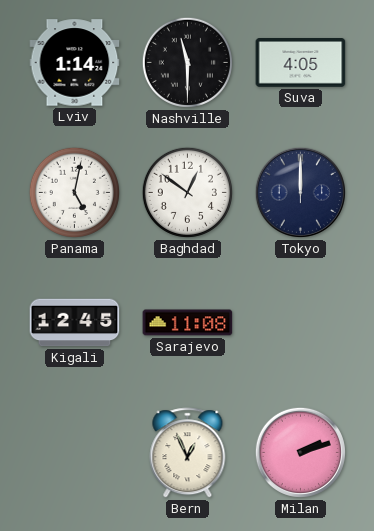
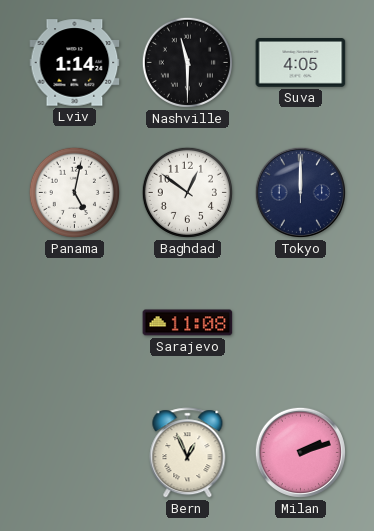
Kigali: 12:45 -> none
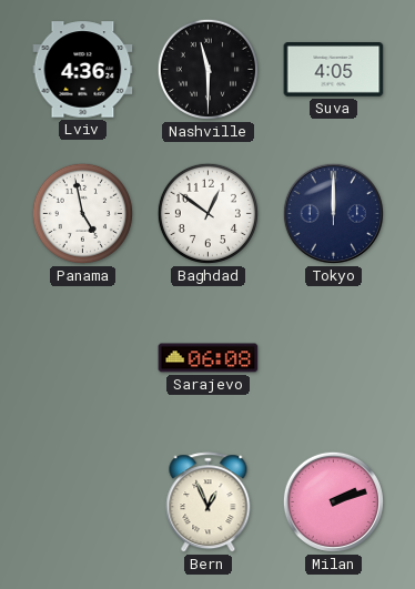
Lviv: 1:14 -> 4:36
Panama: 5:02 -> 4:58
Sarajevo: 11:08 -> 06:08
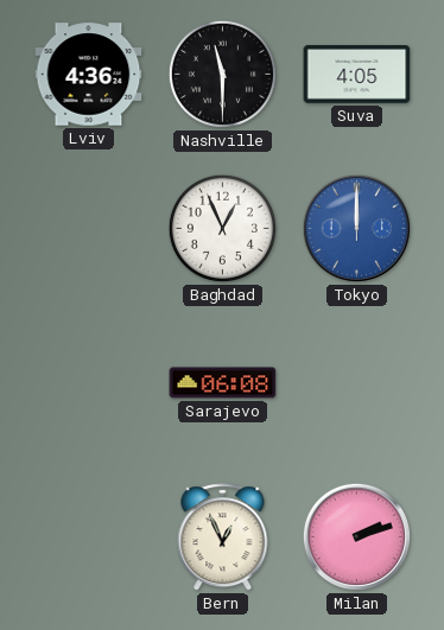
Panama: 4:58 -> none
Baghdad: 12:51 -> 12:56
Tokyo dial: navy -> blue
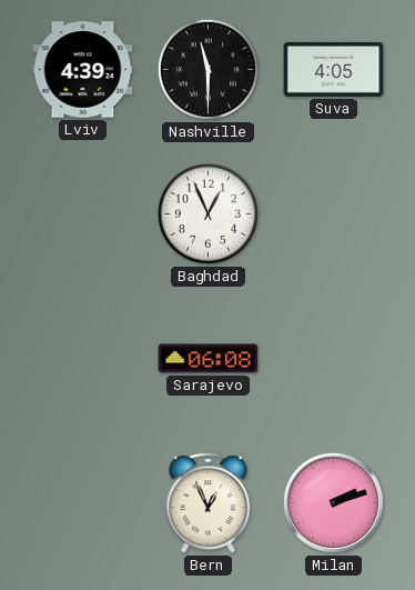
Lviv: 4:36 -> 4:39
Tokyo: 12:00 -> none
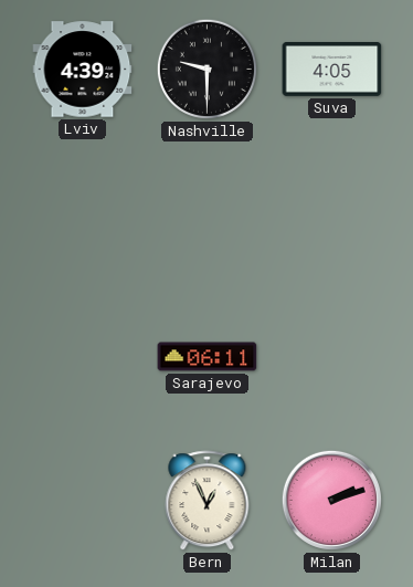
Nashville: 11:30 -> 9:30
Baghdad: 12:56 -> none
Sarajevo: 06:08 -> 06:11
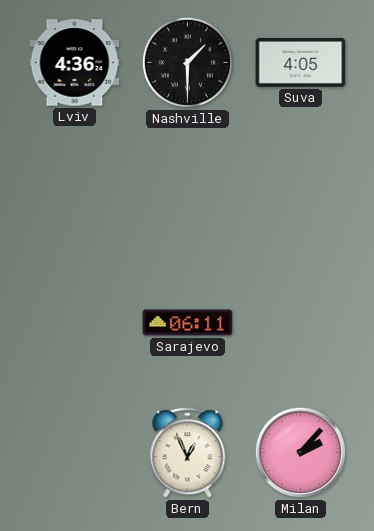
Lviv: 4:39 -> 4:36
Nashville: 9:30 -> 1:30
Milan: 2:12 -> 2:07
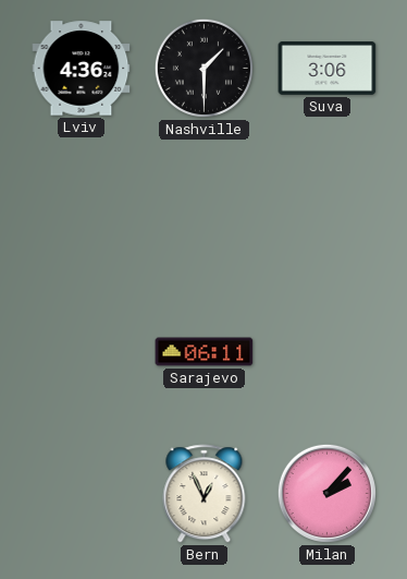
Suva: 4:05 -> 3:06
